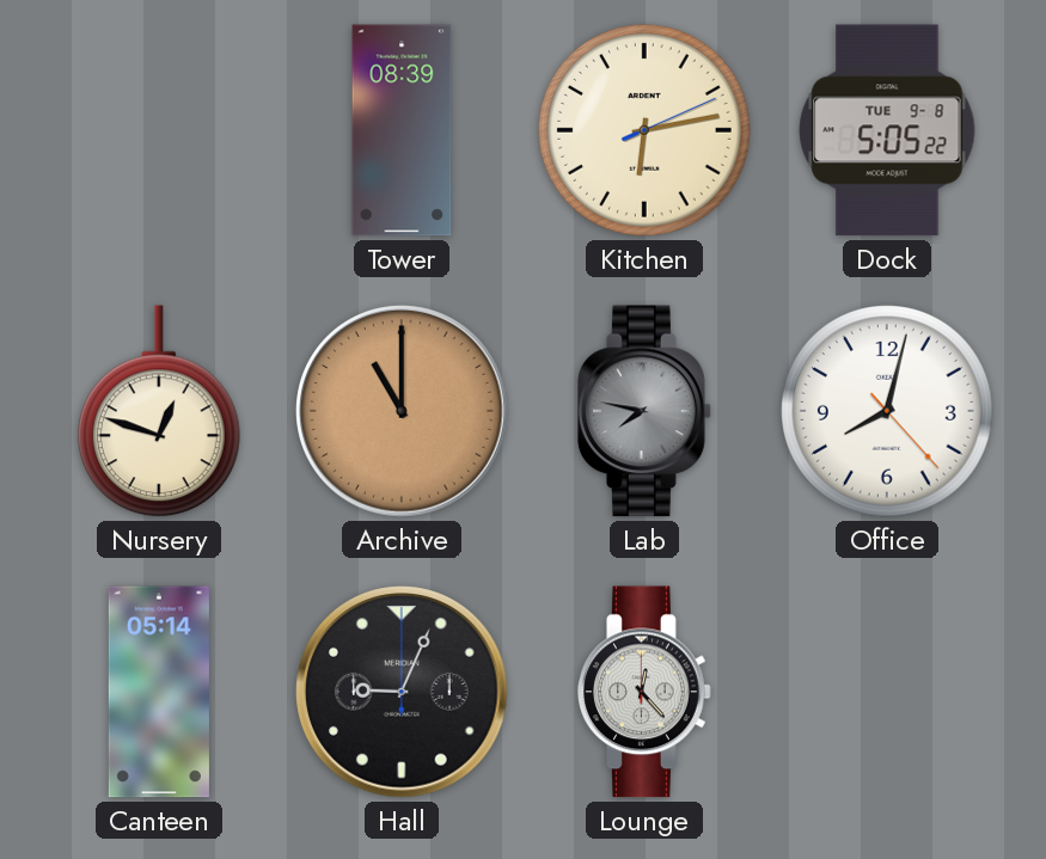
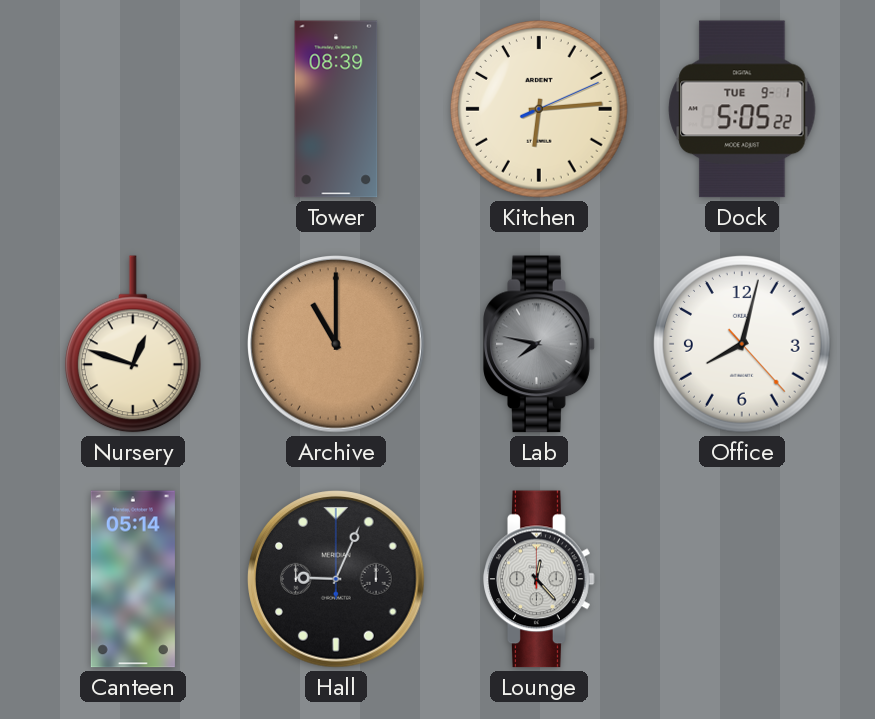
Kitchen: 6:13 -> 6:14
Dock date: TUE 9-8 -> TUE 9-1
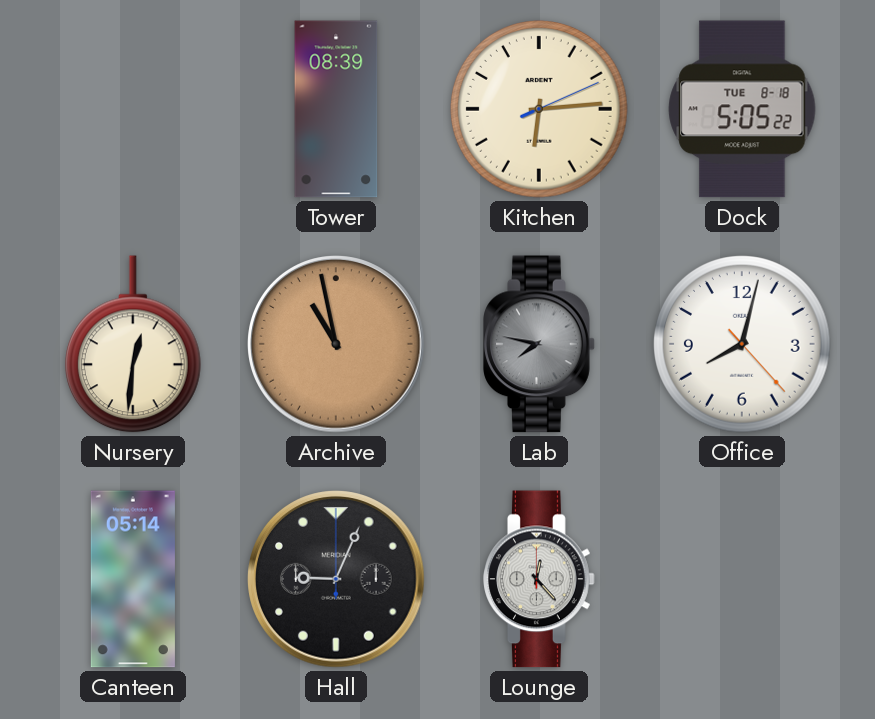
Dock date: TUE 9-1 -> TUE 8-18
Nursery: 12:48 -> 12:31
Archive: 11:00 -> 10:58
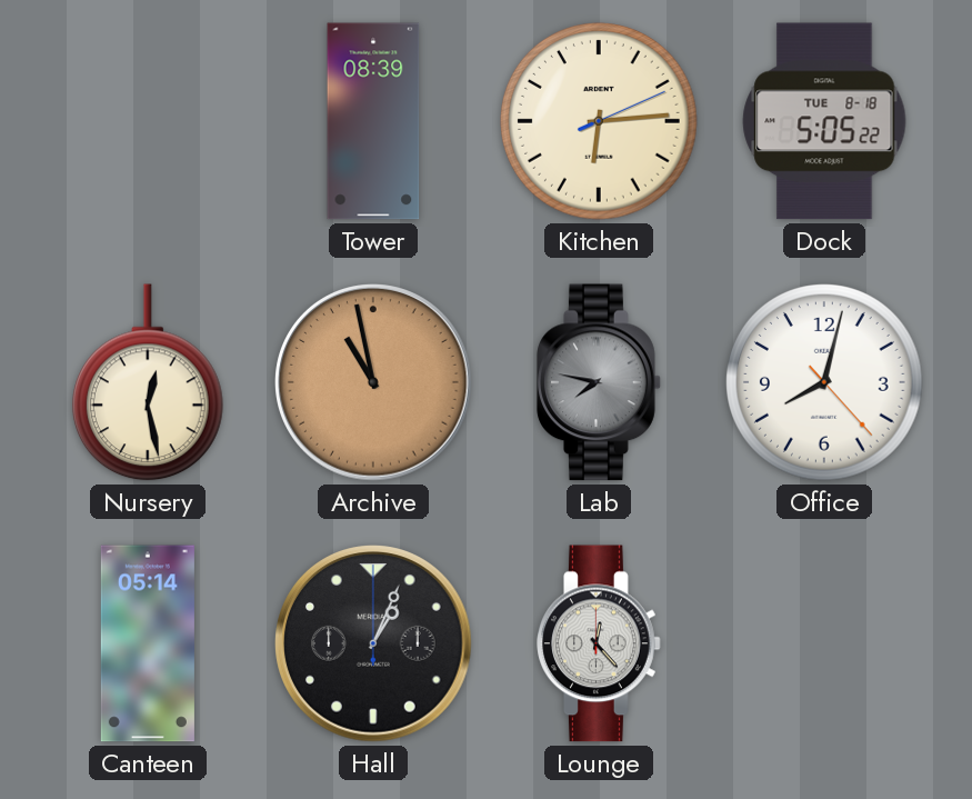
Nursery: 12:31 -> 12:28
Hall: 9:04 -> 1:04
